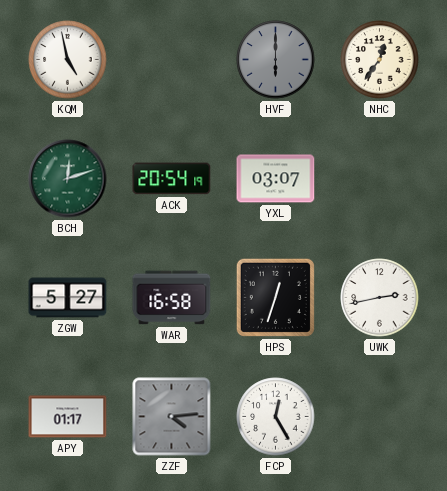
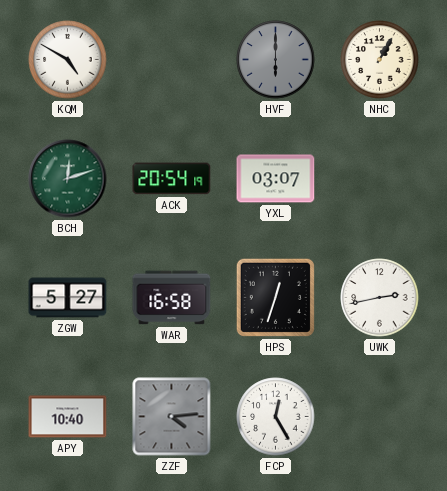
KQM: 4:58 -> 4:50
NHC: 12:36 -> 1:05
APY: 01:17 -> 10:40
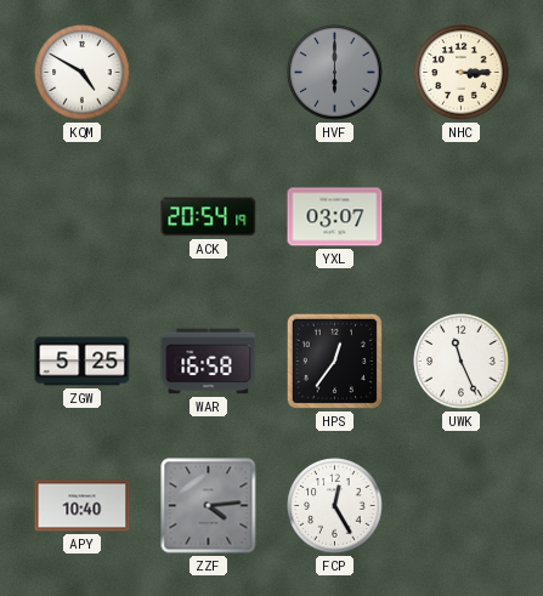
NHC: 1:05 -> 3:15
BCH: 12:12 -> none
ZGW: 5:27 -> 5:25
HPS: 12:33 -> 12:36
UWK: 2:43 -> 11:26
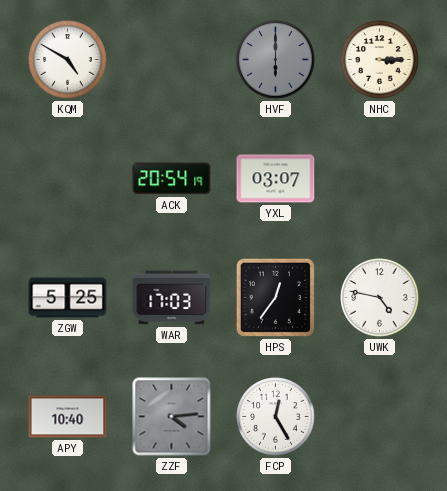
WAR: 16:58 -> 17:03
UWK: 11:26 -> 4:47
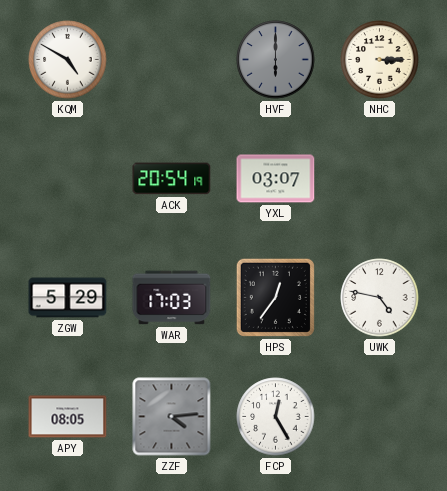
ZGW: 5:25 -> 5:29
APY: 10:40 -> 08:05
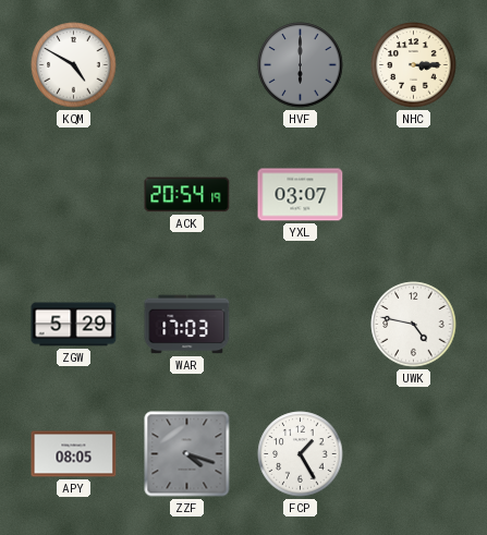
HPS: 12:36 -> none
ZZF: 4:14 -> 4:18
FCP: 12:25 -> 1:25
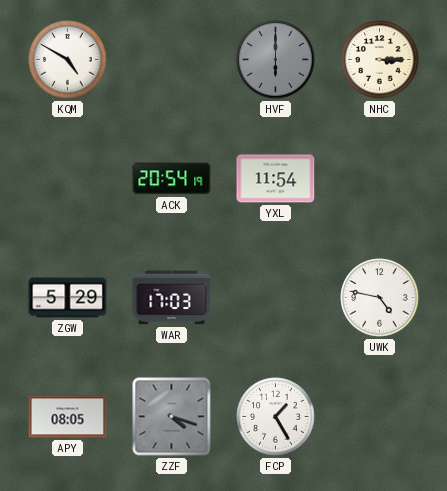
YXL: 03:07 -> 11:54
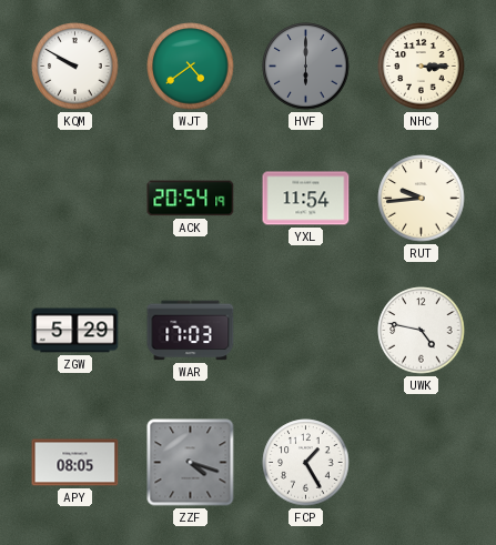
KQM: 4:50 -> 9:50
WJT: none -> 4:39
RUT: none -> 9:44
